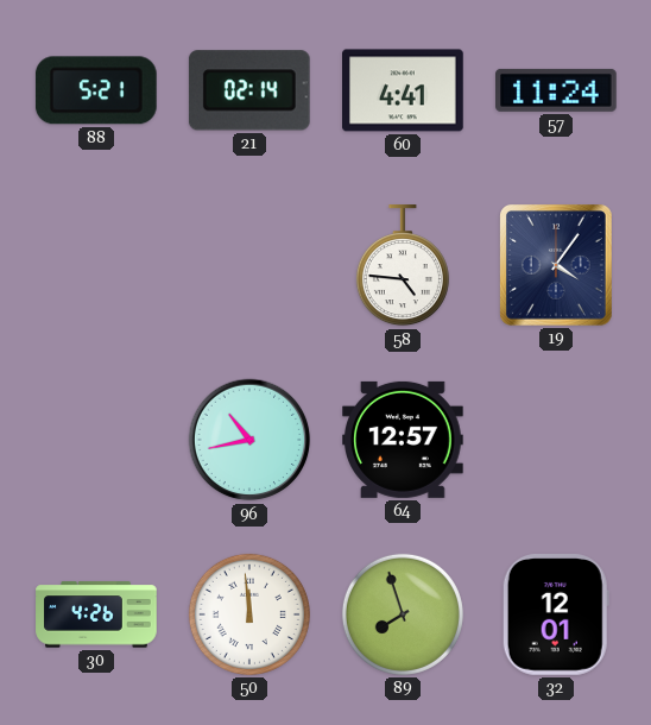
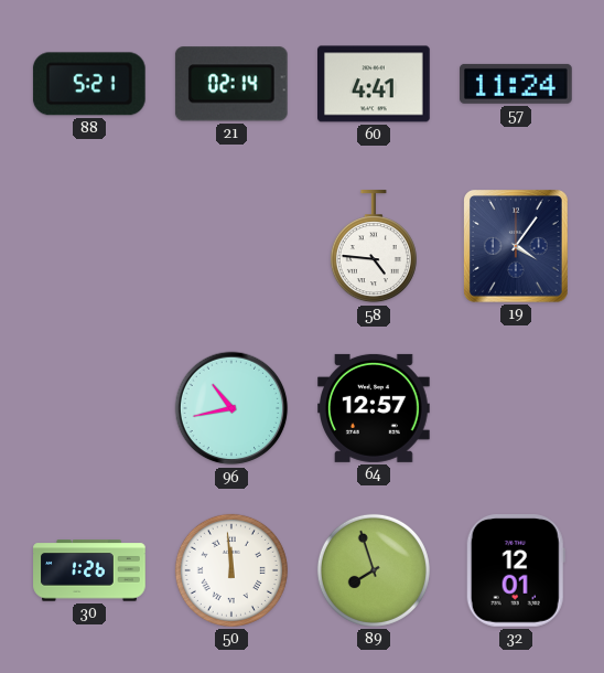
30: 4:26 -> 1:26
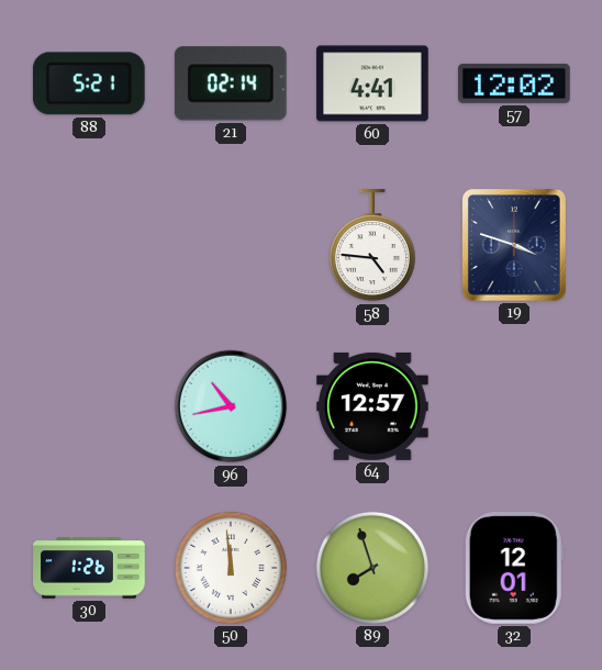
57: 11:24 -> 12:02
19: 4:06 -> 3:48
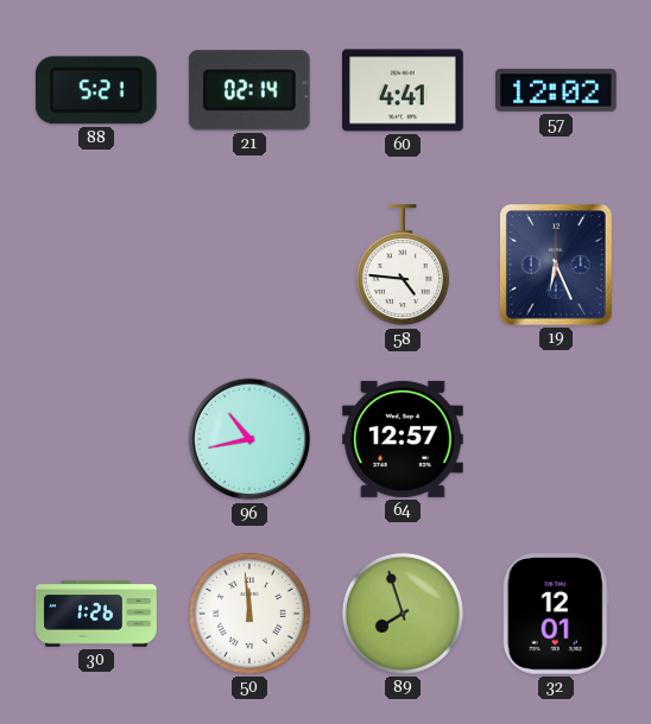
19: 3:48 -> 6:26
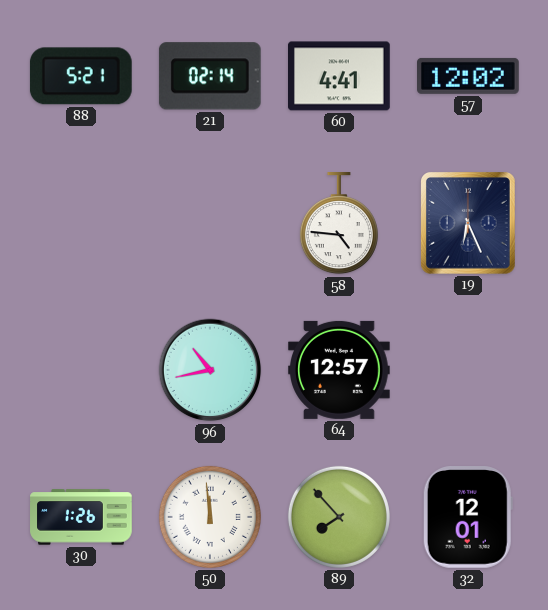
89: 7:57 -> 7:53
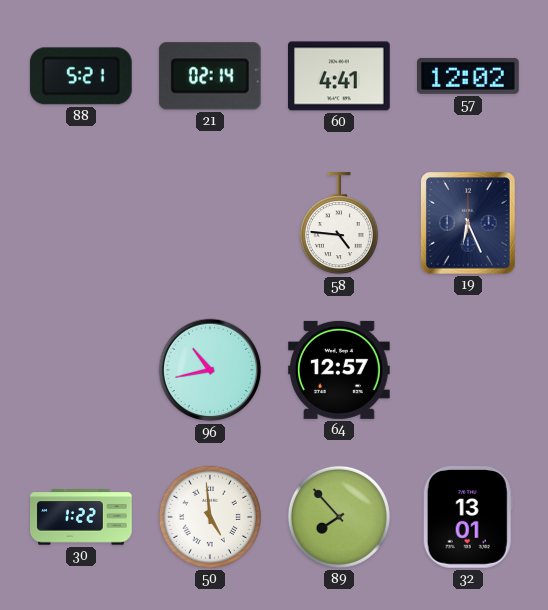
30: 1:26 -> 1:22
50: 11:59 -> 4:59
32: 12:01 -> 13:01
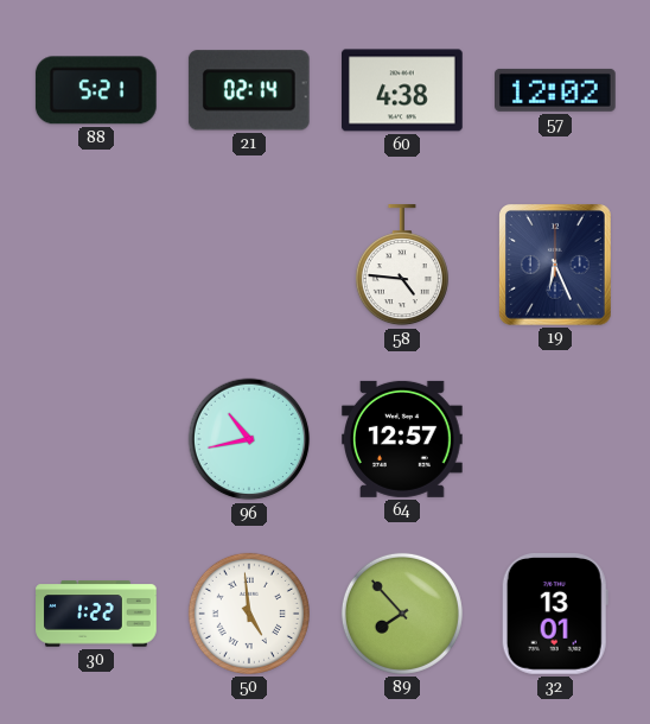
60: 4:41 -> 4:38
